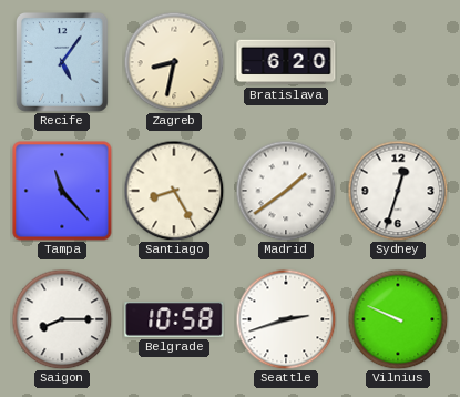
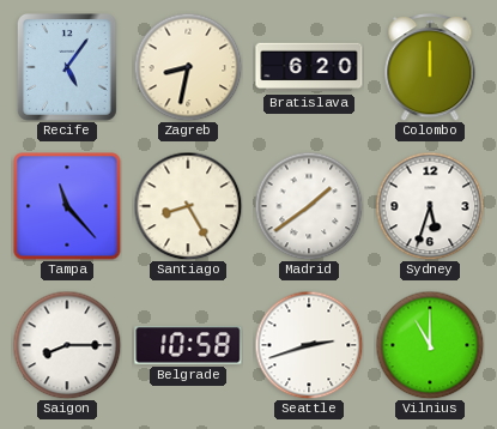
Colombo: none -> 12:00
Sydney: 12:33 -> 5:33
Vilnius: 9:49 -> 11:00
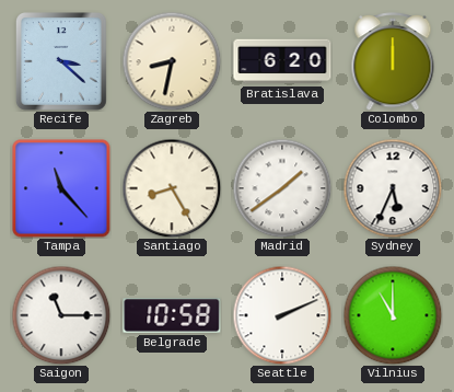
Recife: 5:06 -> 3:22
Sydney: 5:33 -> 5:34
Saigon: 8:15 -> 11:15
Seattle: 2:42 -> 2:11
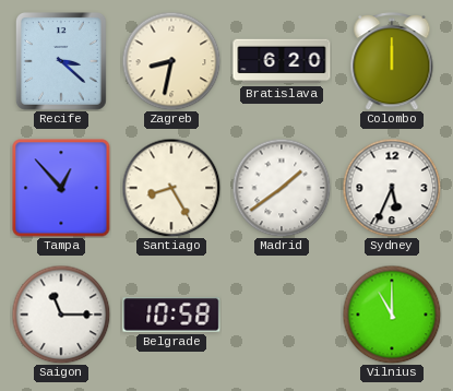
Tampa: 11:23 -> 12:53
Seattle: 2:11 -> none
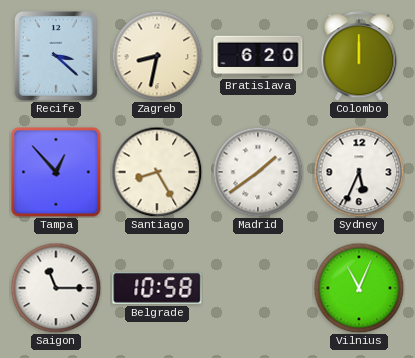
Vilnius: 11:00 -> 11:04
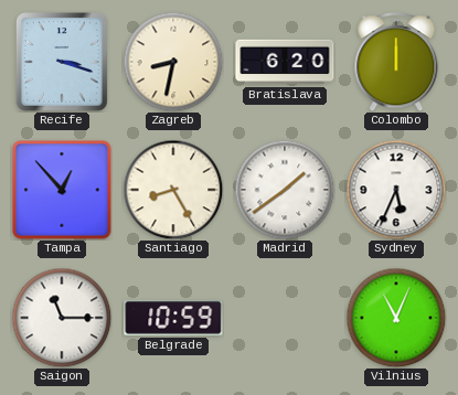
Recife: 3:22 -> 3:18
Belgrade: 10:58 -> 10:59
